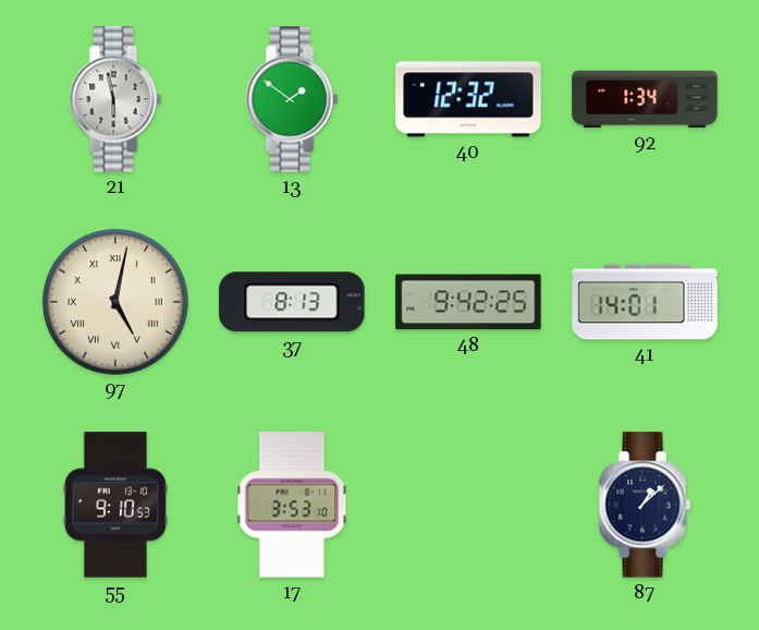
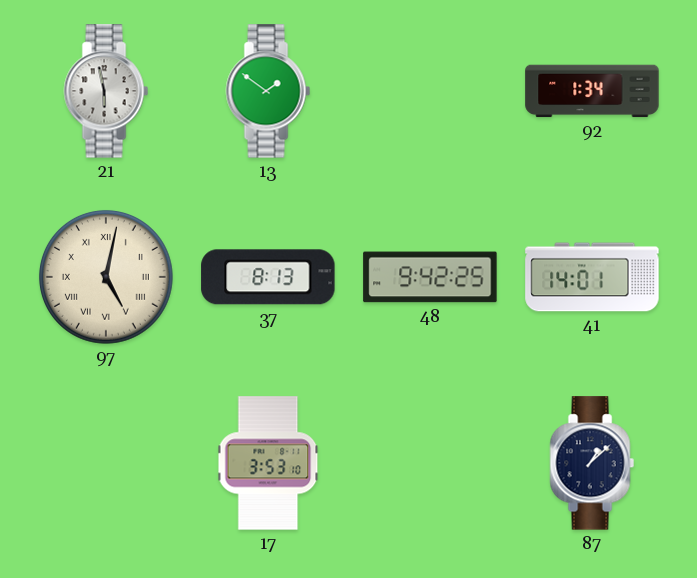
40: 12:32 -> none
55: 9:10 -> none
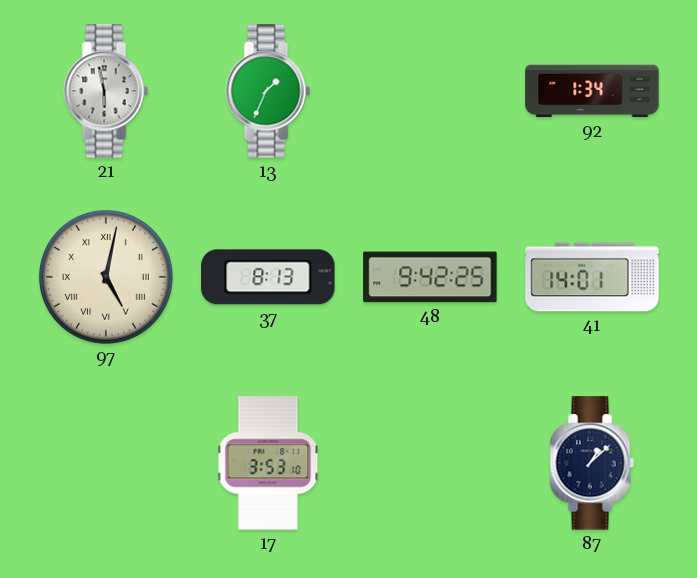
13: 1:51 -> 1:34
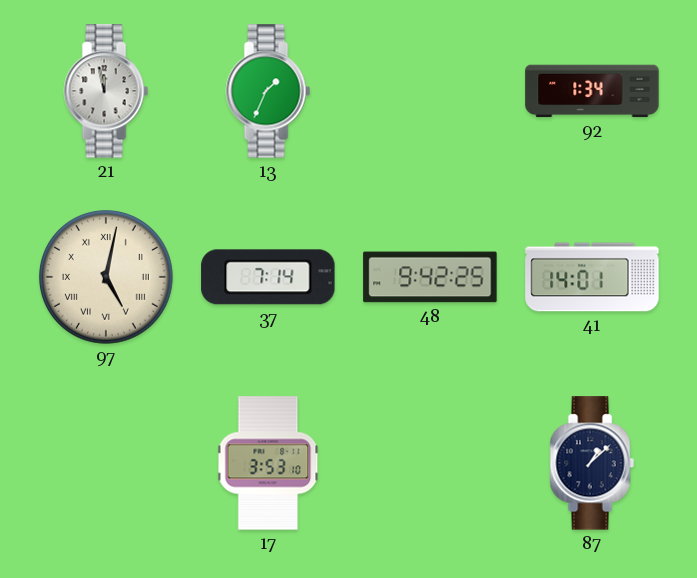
21: 5:58 -> 11:58
37: 8:13 -> 7:14
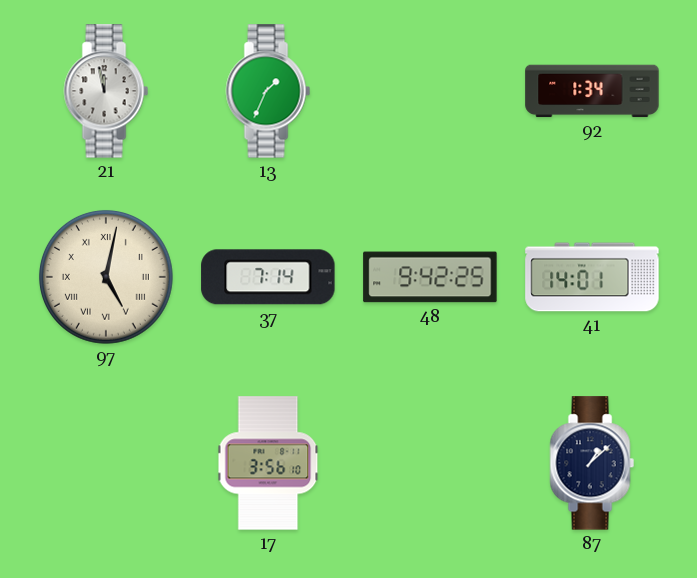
17: 3:53 -> 3:56
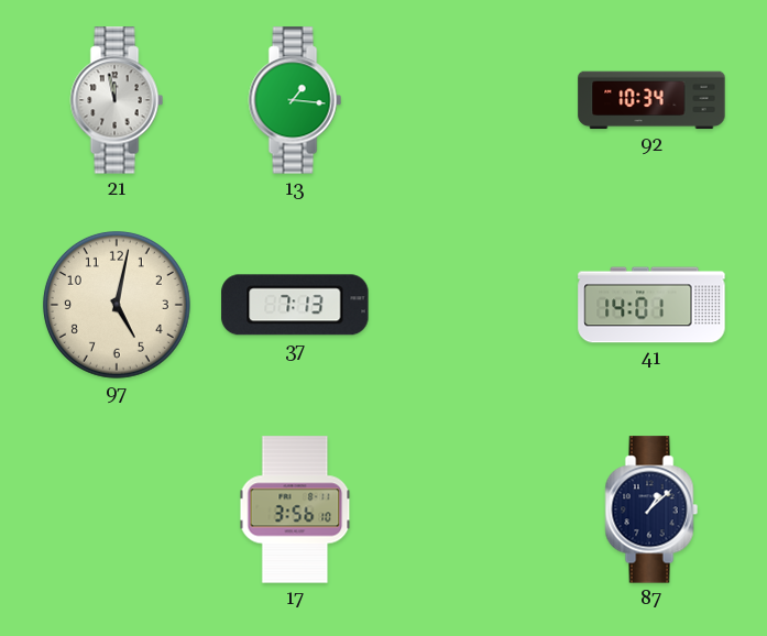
13: 1:34 -> 1:16
92: 1:34 -> 10:34
97 numerals: Roman -> Arabic
37: 7:14 -> 7:13
48: 9:42 -> none
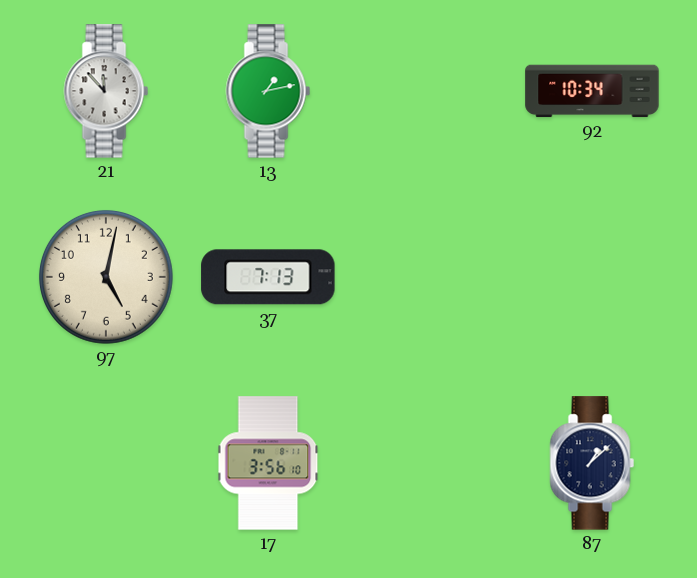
21: 11:58 -> 11:53
13: 1:16 -> 1:13
41: 14:01 -> none
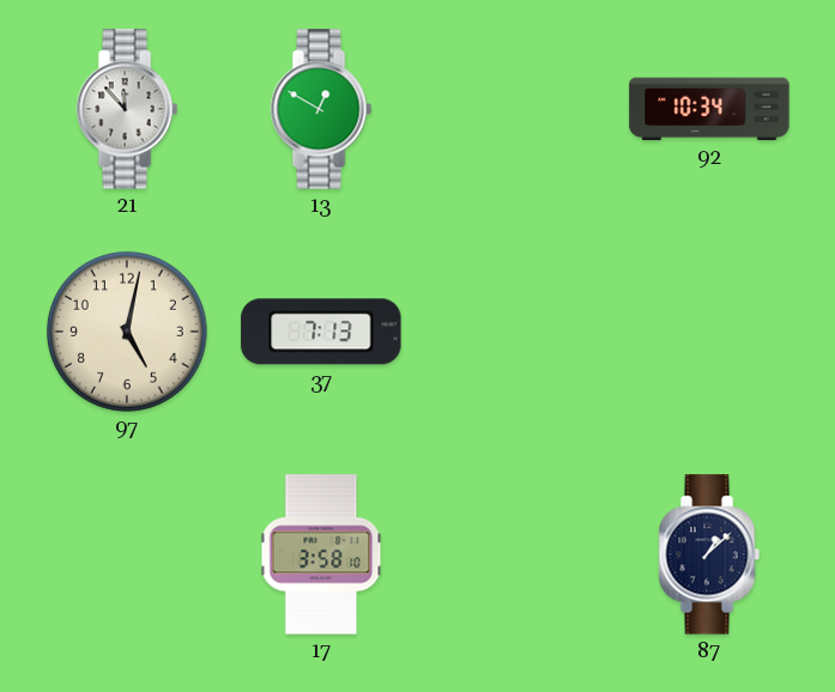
13: 1:13 -> 12:50
17: 3:56 -> 3:58
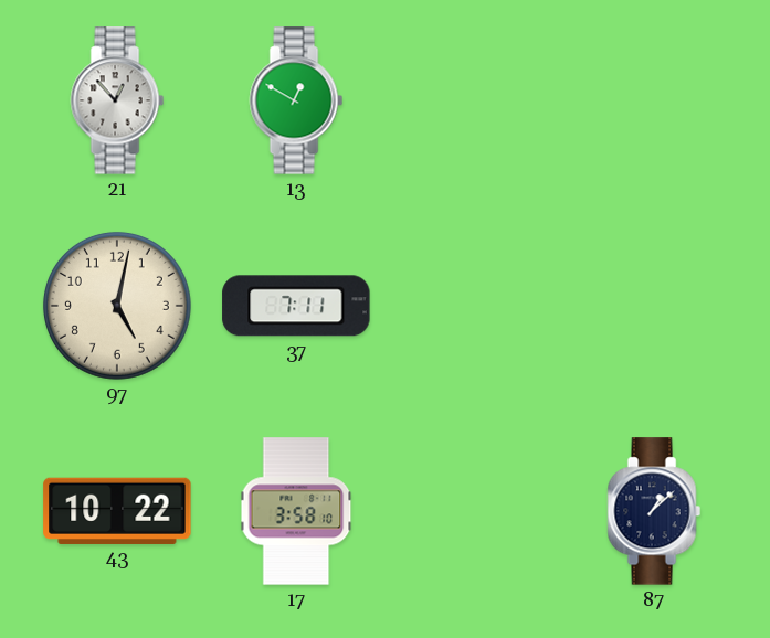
21: 11:53 -> 12:53
92: 10:34 -> none
37: 7:13 -> 7:11
43: none -> 10:22
